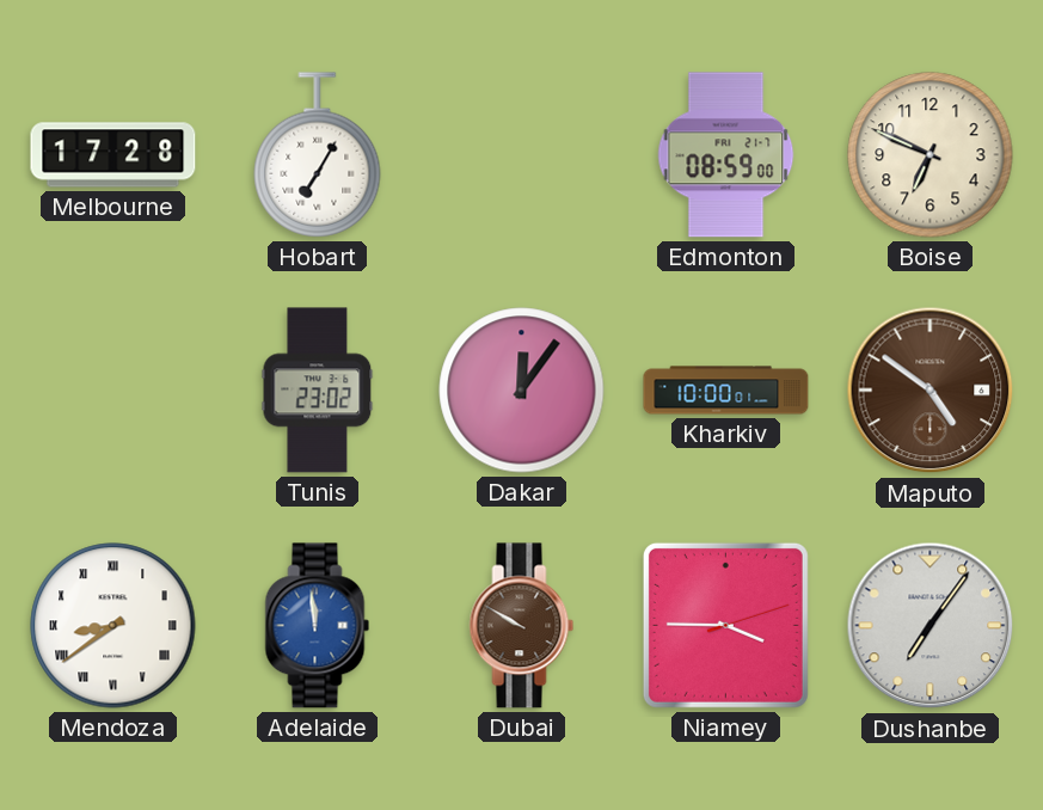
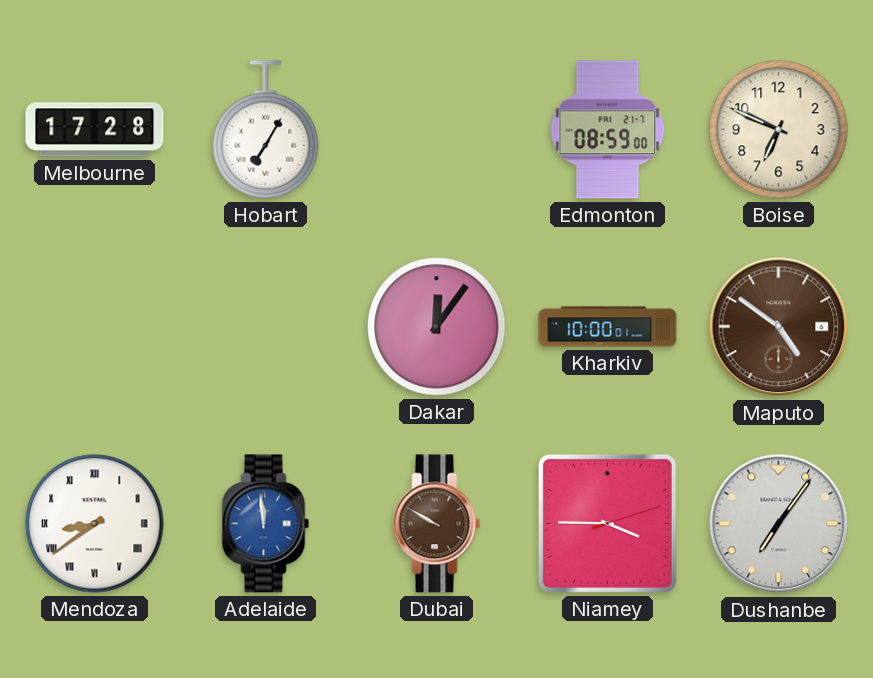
Tunis: 23:02 -> none
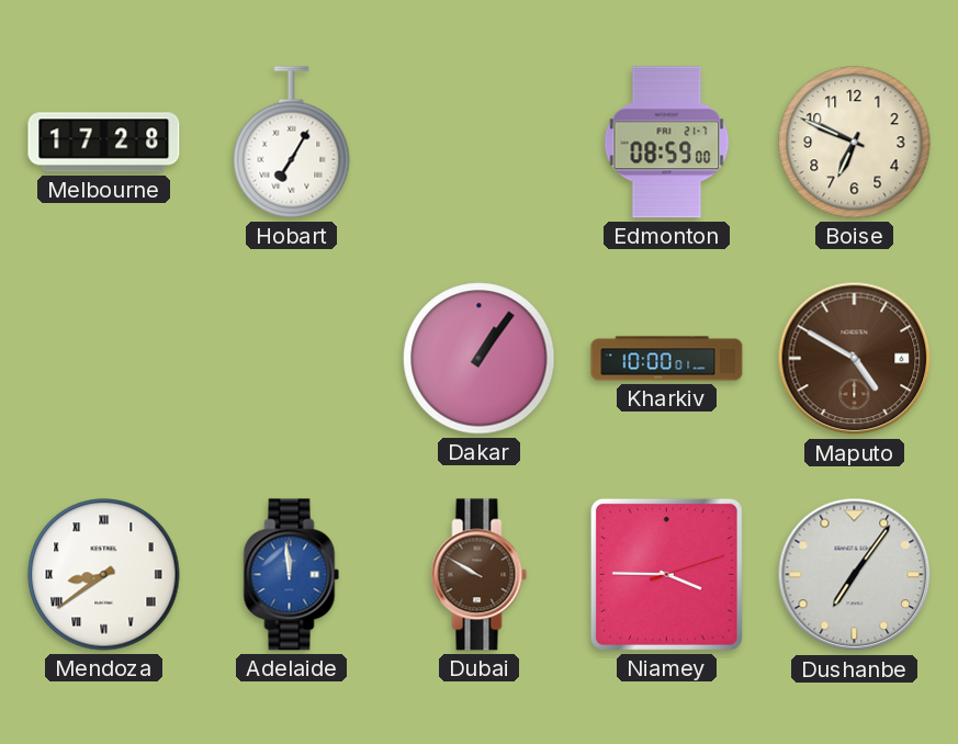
Dakar: 12:06 -> 1:06
Maputo: 4:51 -> 4:50
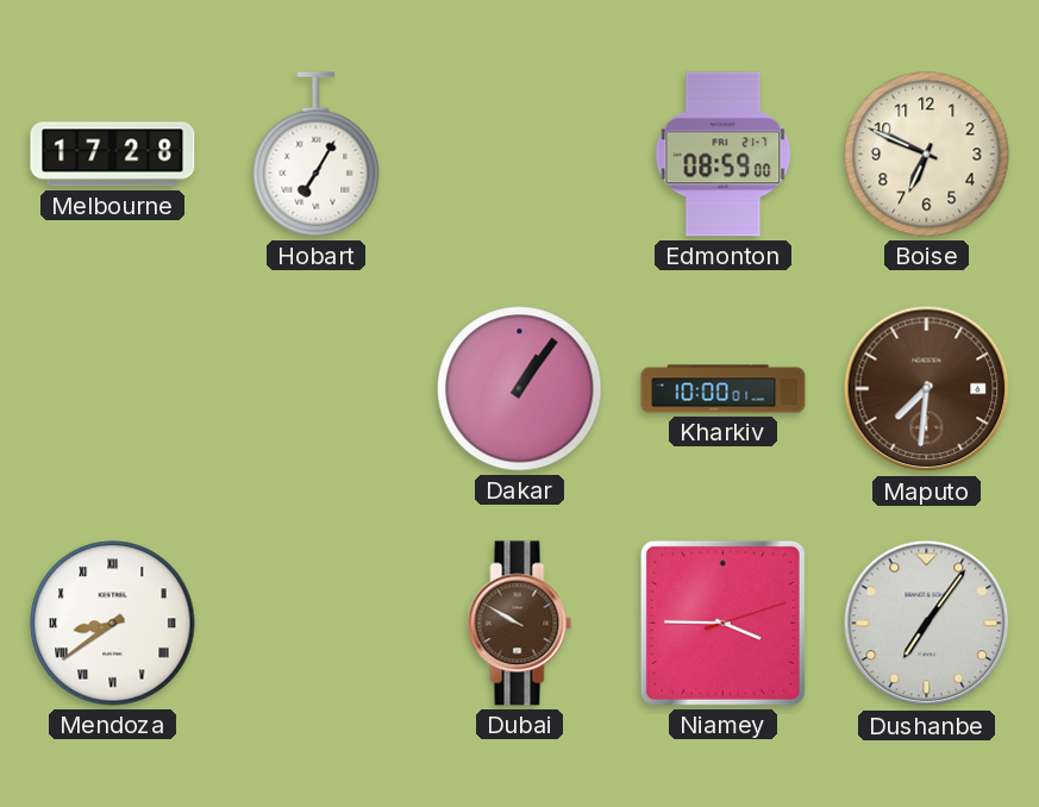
Maputo: 4:50 -> 7:31
Adelaide: 11:59 -> none
